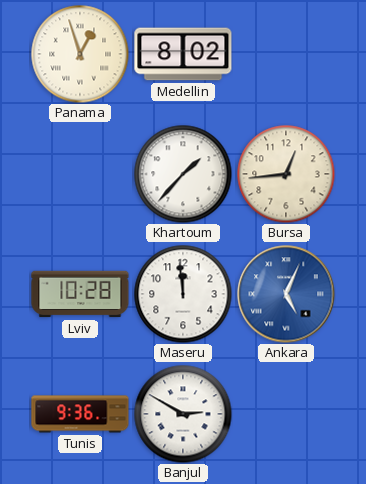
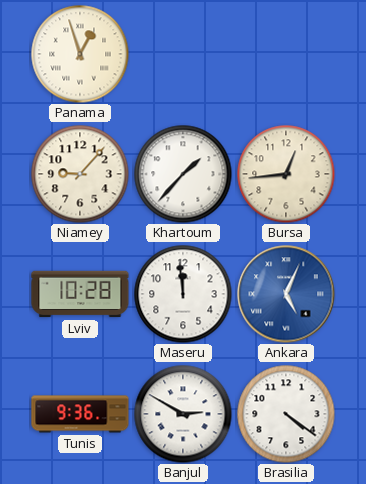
Medellin: 8:02 -> none
Niamey: none -> 9:07
Brasilia: none -> 4:21
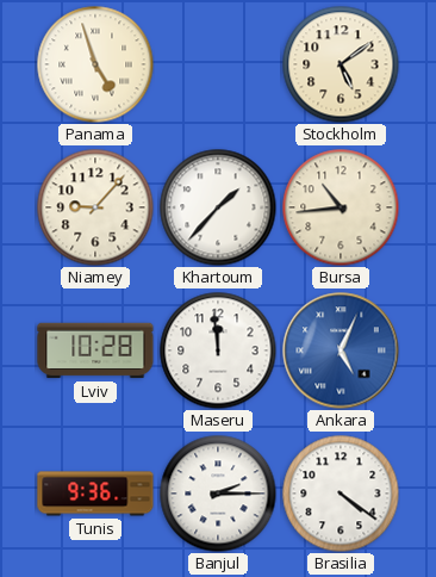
Panama: 12:57 -> 4:57
Stockholm: none -> 5:09
Bursa: 12:44 -> 10:44
Banjul: 2:50 -> 2:15
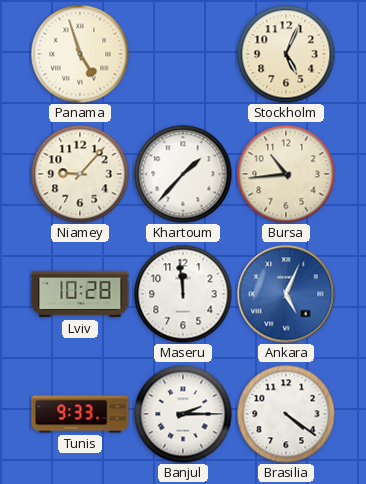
Stockholm: 5:09 -> 5:04
Tunis: 9:36 -> 9:33
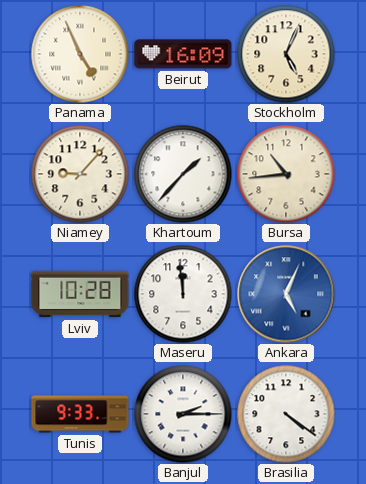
Panama: 4:57 -> 4:56
Beirut: none -> 16:09
